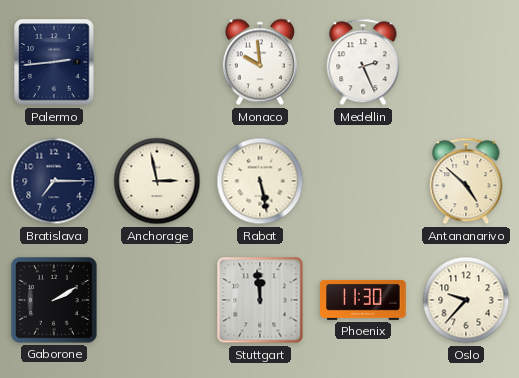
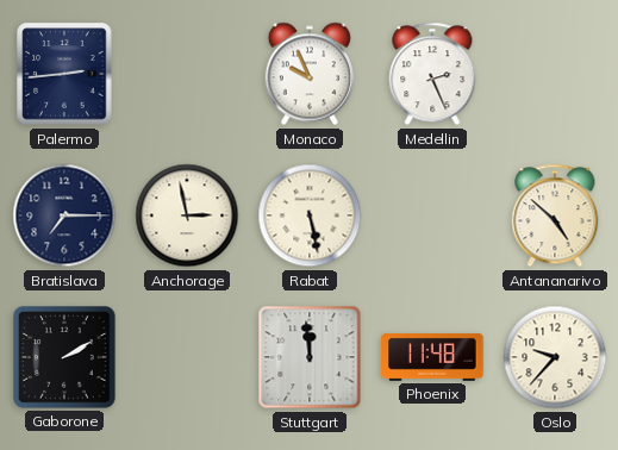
Monaco: 9:59 -> 9:56
Phoenix: 11:30 -> 11:48
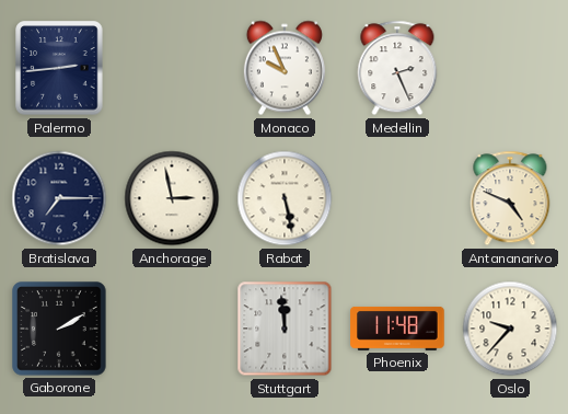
Antananarivo: 4:52 -> 4:49
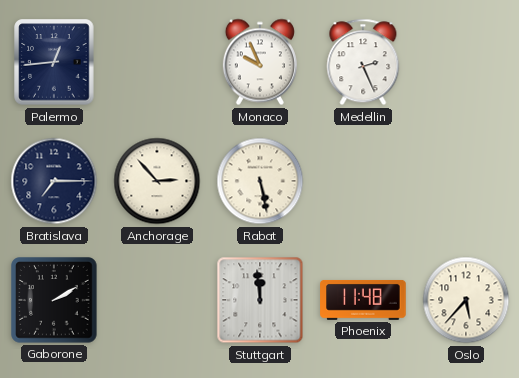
Palermo: 2:44 -> 12:44
Anchorage: 2:58 -> 2:53
Antananarivo: 4:49 -> none
Oslo: 9:37 -> 5:37
